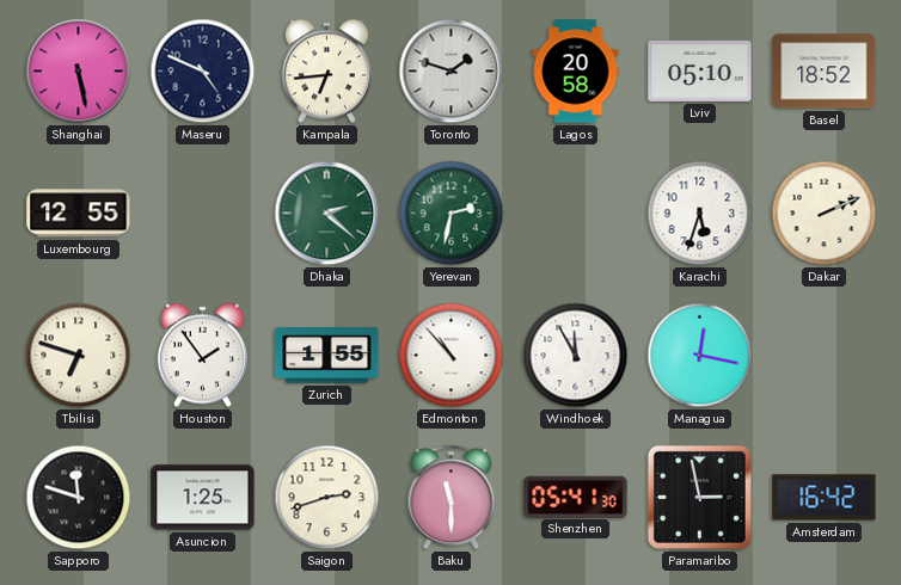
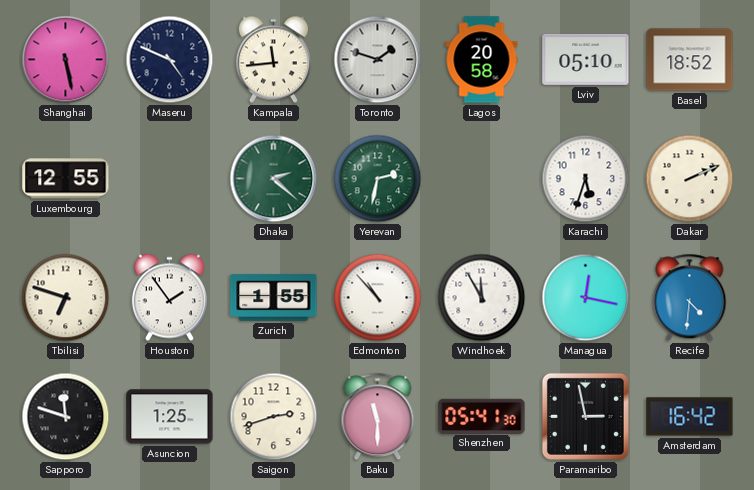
Kampala: 6:44 -> 11:44
Recife: none -> 4:31
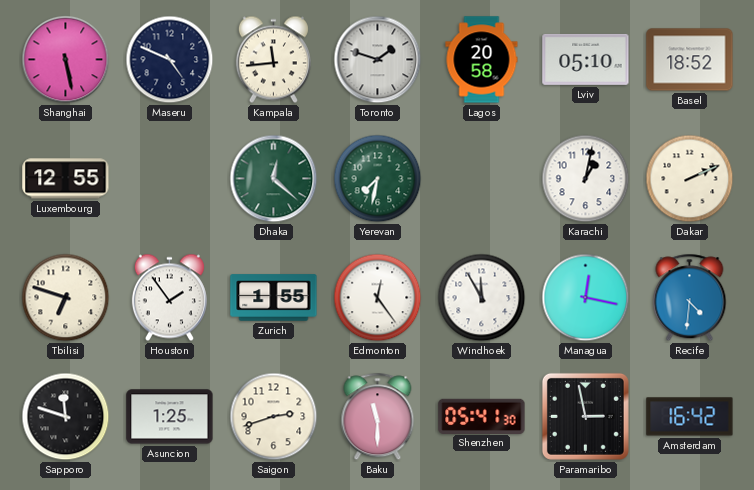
Dhaka: 2:22 -> 12:22
Yerevan: 2:32 -> 7:32
Karachi: 5:33 -> 1:02
Edmonton: 10:53 -> 12:24
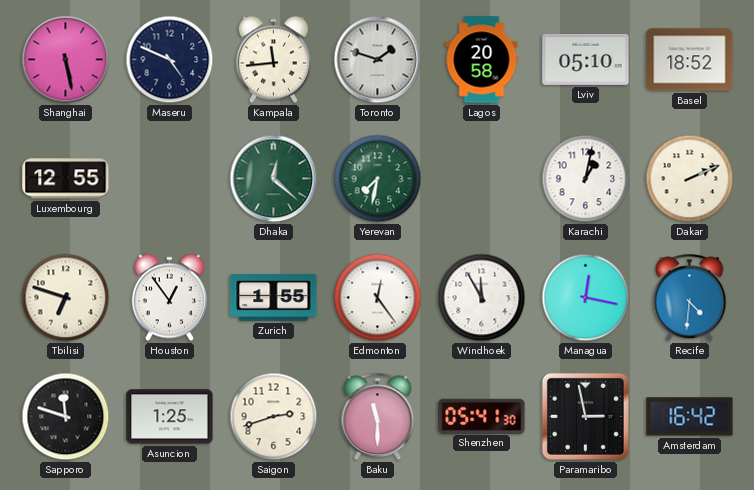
Houston: 1:54 -> 12:54
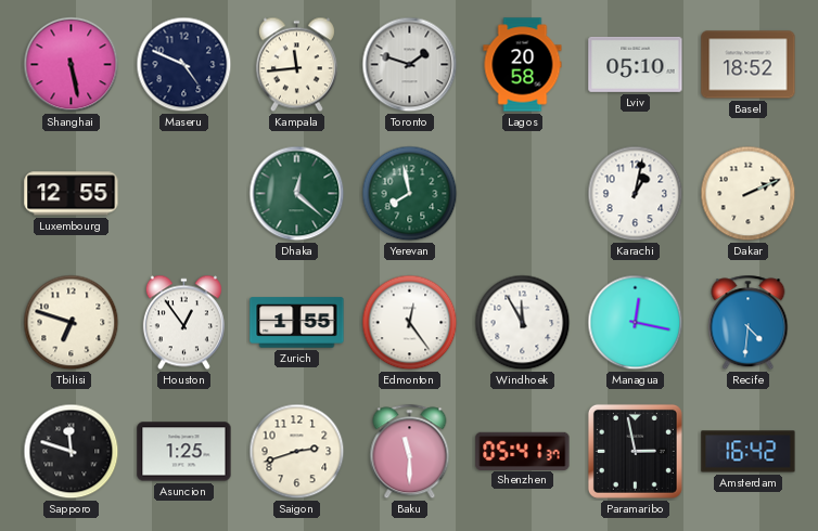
Yerevan: 7:32 -> 7:58
Shenzhen: 05:41:30 -> 05:41:37
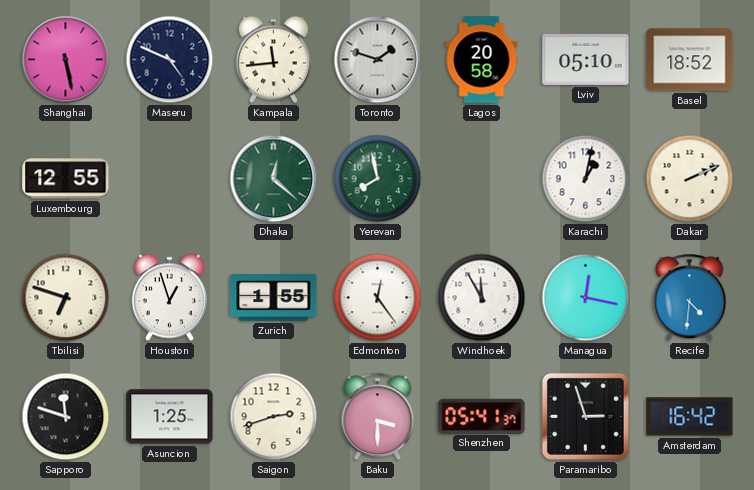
Houston: 12:54 -> 12:57
Baku: 11:30 -> 3:30
Paramaribo: 2:58 -> 2:57
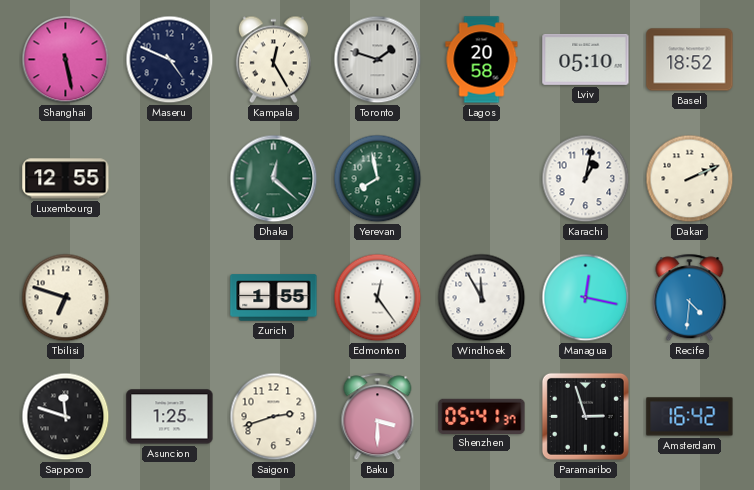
Kampala: 11:44 -> 12:25
Houston: 12:57 -> none
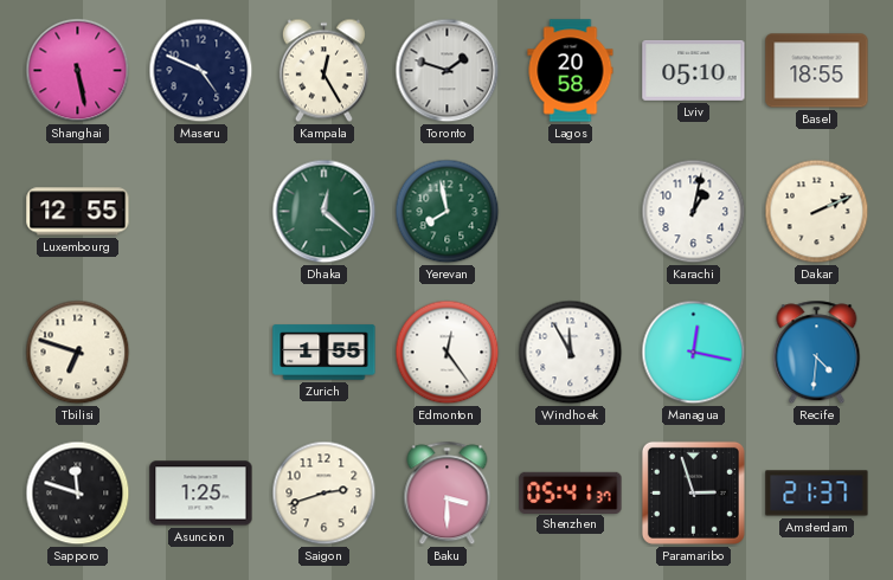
Basel: 18:52 -> 18:55
Amsterdam: 16:42 -> 21:37
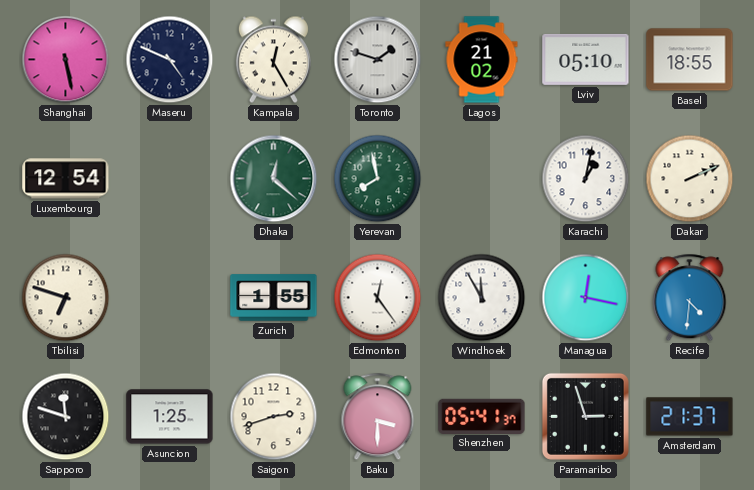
Lagos: 20:58 -> 21:02
Luxembourg: 12:55 -> 12:54
